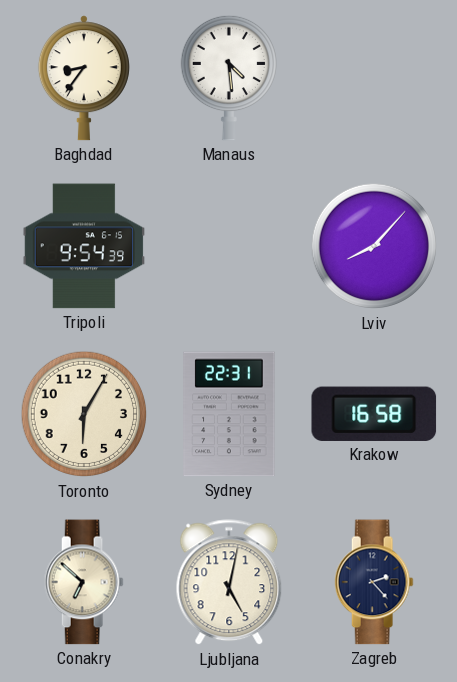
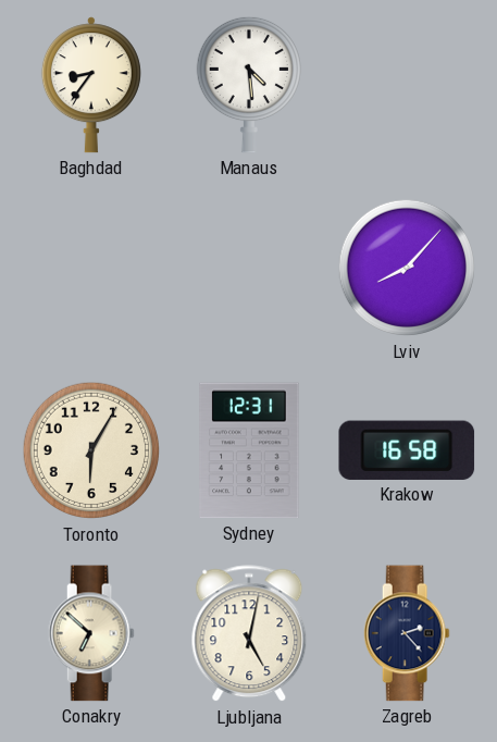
Tripoli: 9:54 -> none
Sydney: 22:31 -> 12:31
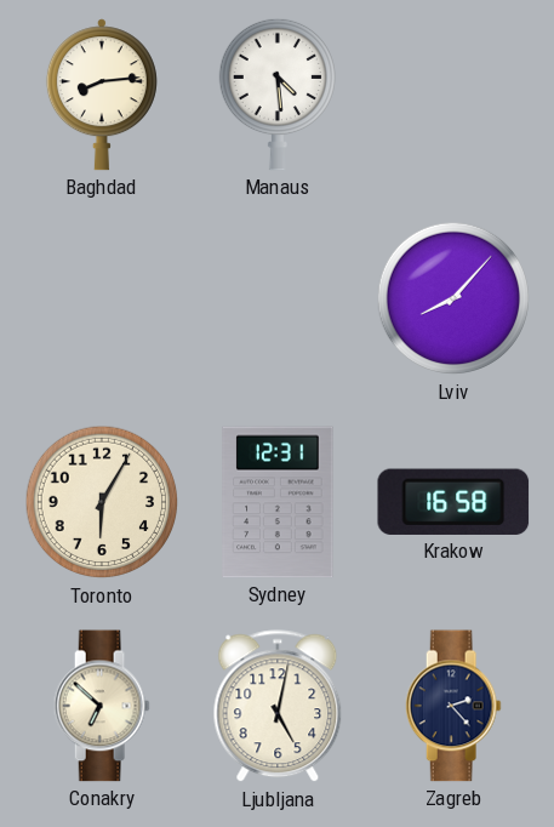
Baghdad: 8:36 -> 8:14
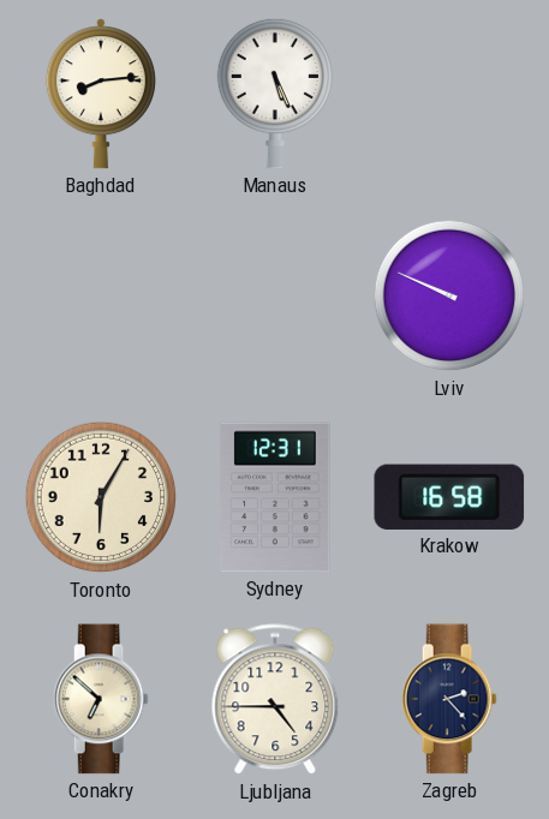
Manaus: 4:29 -> 5:26
Lviv: 8:07 -> 9:49
Ljubljana: 5:02 -> 4:45
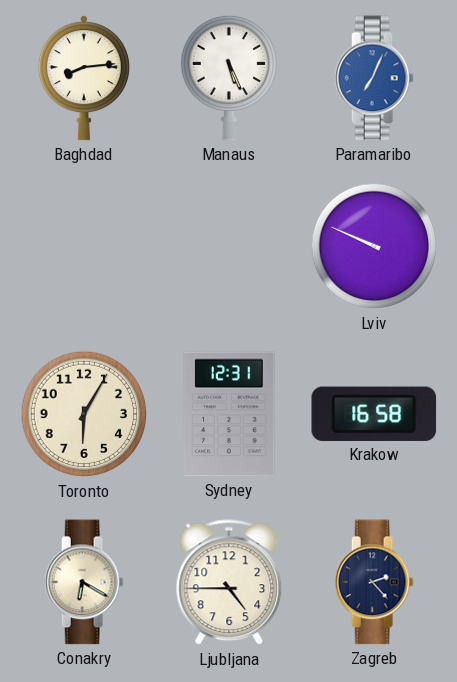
Paramaribo: none -> 7:04
Conakry: 6:52 -> 6:20
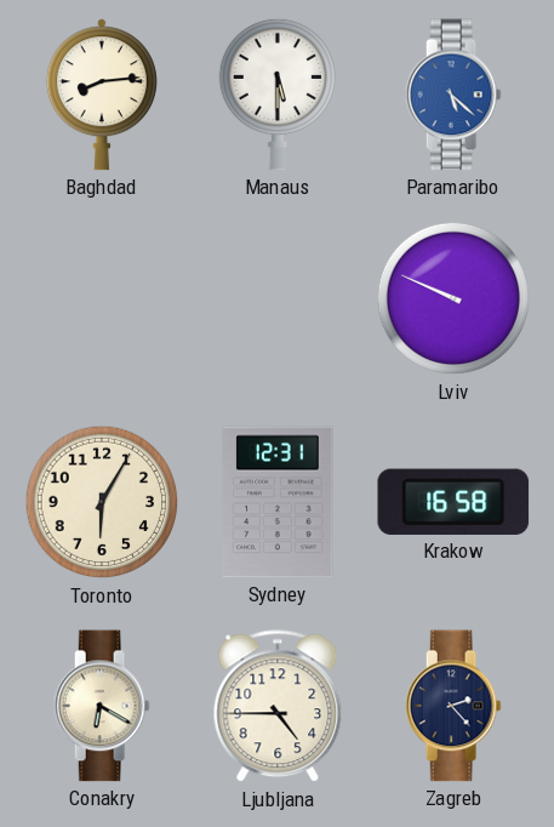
Manaus: 5:26 -> 5:30
Paramaribo: 7:04 -> 5:22
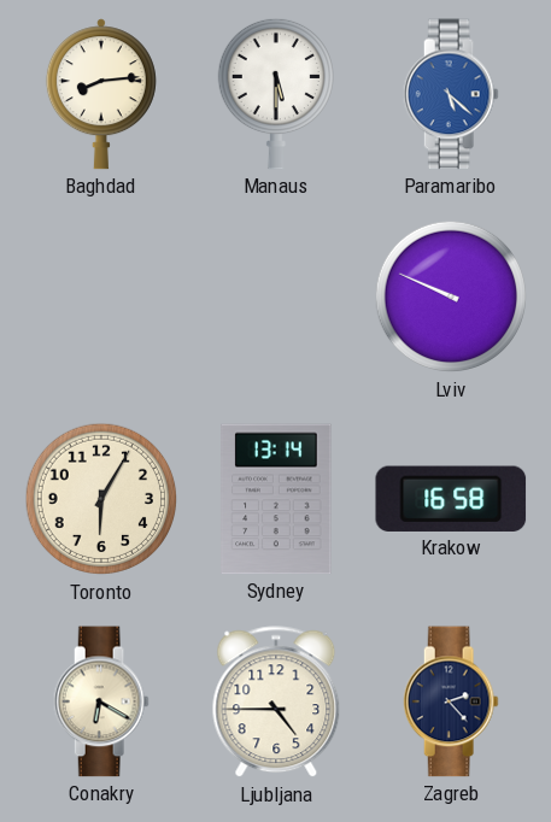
Sydney: 12:31 -> 13:14
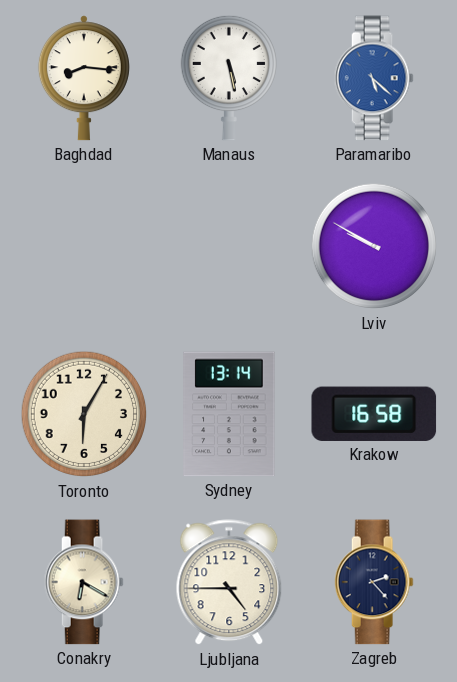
Baghdad: 8:14 -> 8:16
Manaus: 5:30 -> 5:28
Lviv: 9:49 -> 9:50
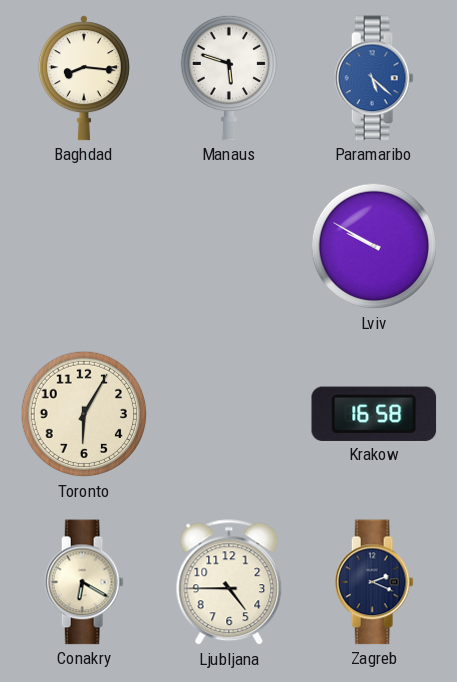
Manaus: 5:28 -> 5:48
Sydney: 13:14 -> none
Zagreb: 2:23 -> 2:19
